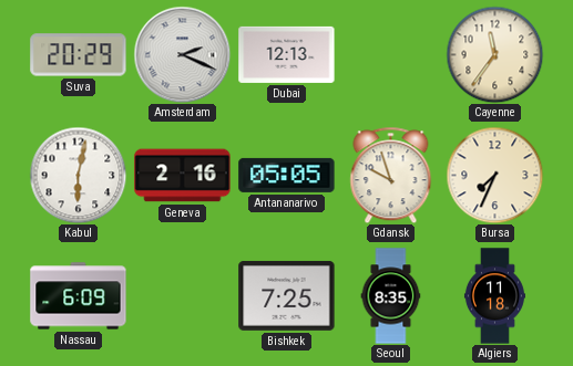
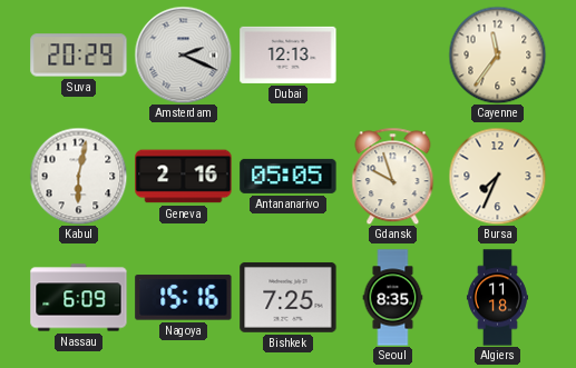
Nagoya: none -> 15:16
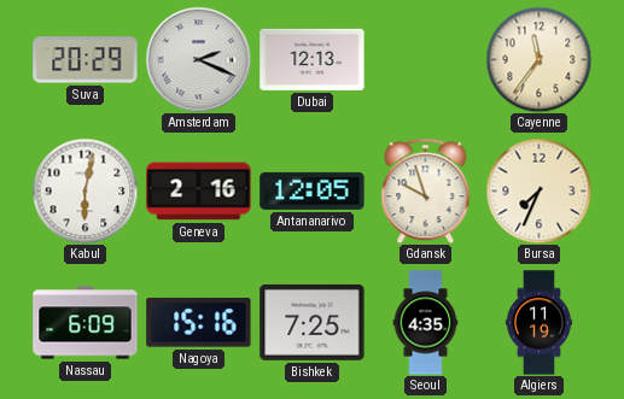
Antananarivo: 05:05 -> 12:05
Seoul: 8:35 -> 4:35
Algiers: 11:18 -> 11:19
